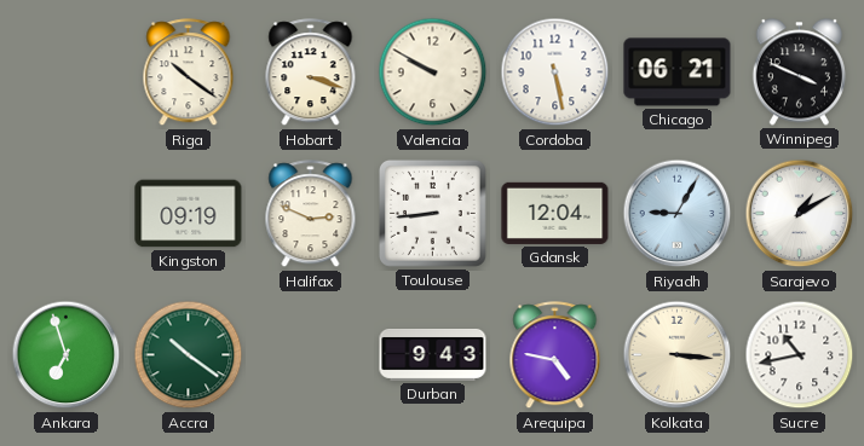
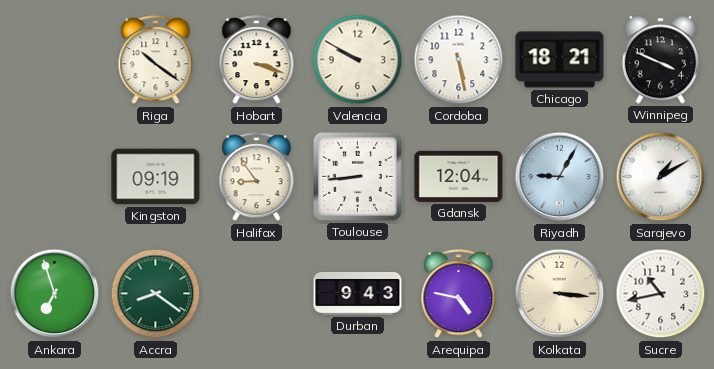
Chicago: 06:21 -> 18:21
Halifax: 2:49 -> 8:54
Accra: 10:21 -> 8:21
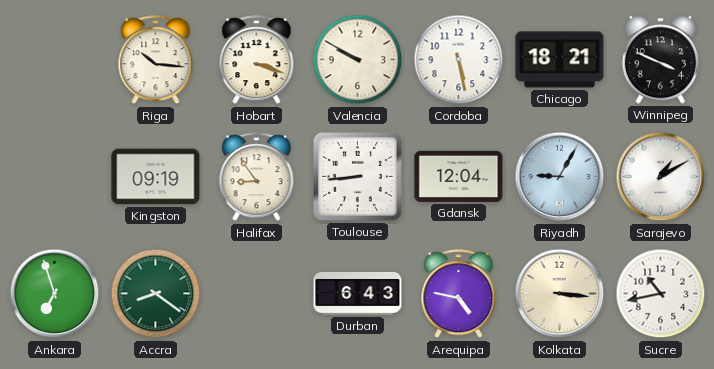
Riga: 10:21 -> 10:16
Durban: 9:43 -> 6:43
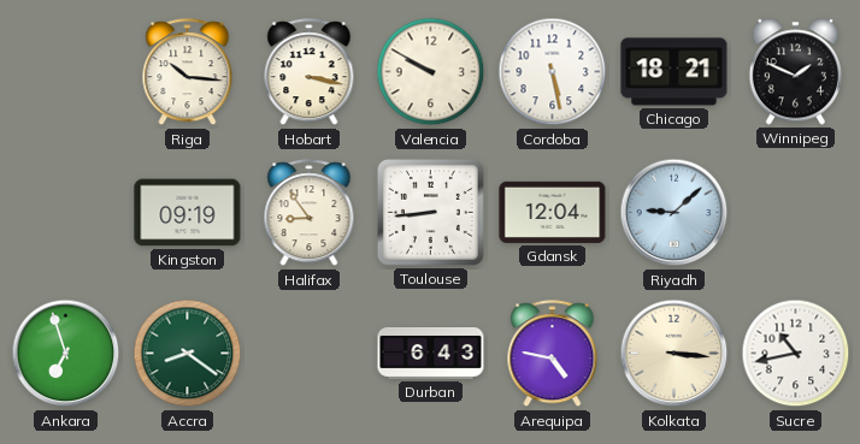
Hobart: 3:18 -> 3:17
Winnipeg: 3:49 -> 1:49
Riyadh: 9:05 -> 9:08
Sarajevo: 1:10 -> none
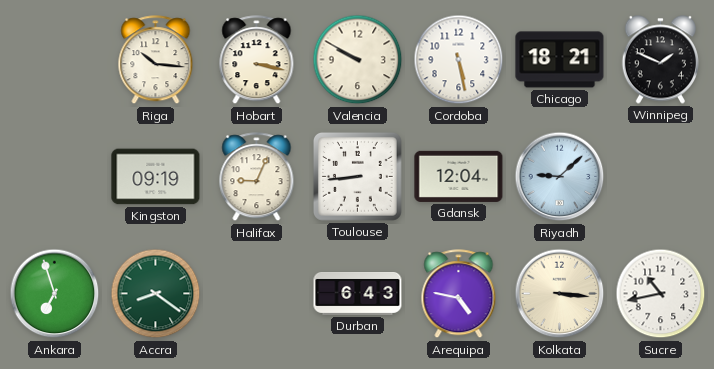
Halifax: 8:54 -> 9:04
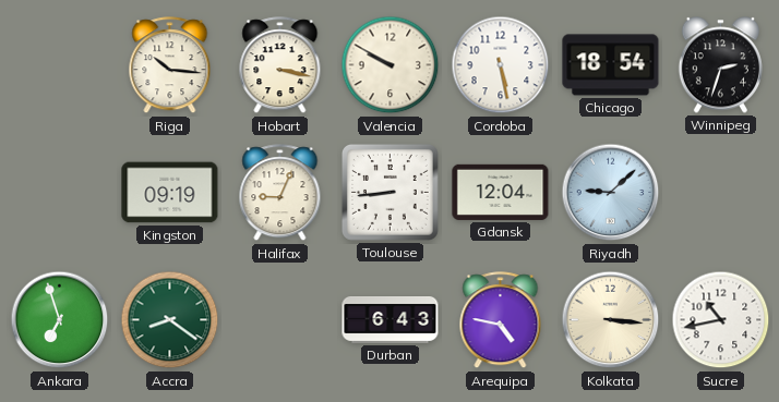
Chicago: 18:21 -> 18:54
Winnipeg: 1:49 -> 2:33
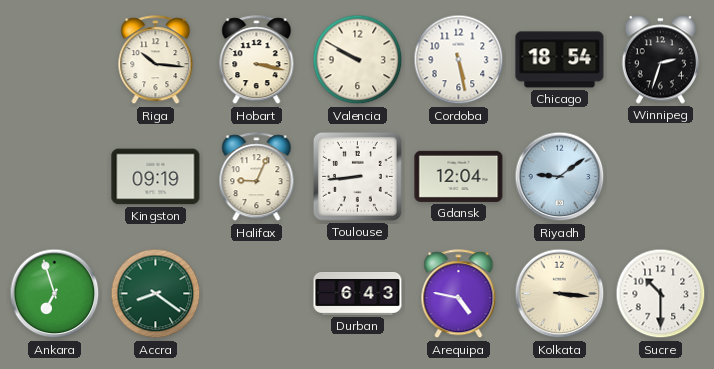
Riyadh: 9:08 -> 9:09
Sucre: 10:43 -> 10:30
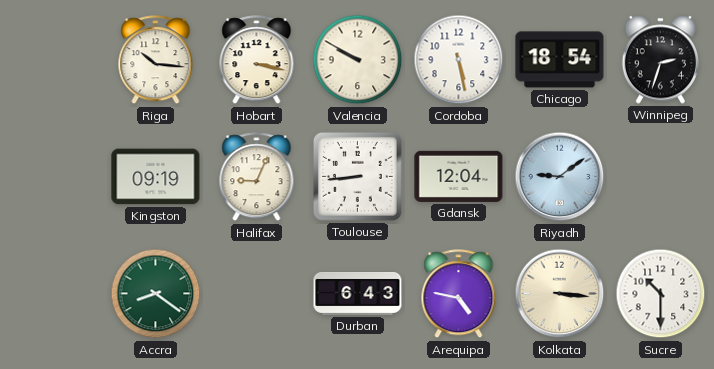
Ankara: 6:57 -> none
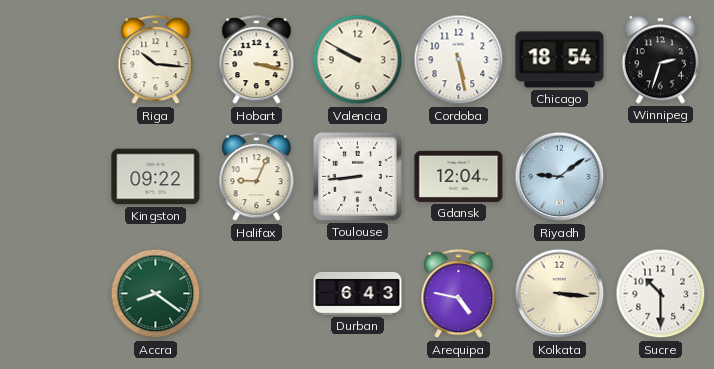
Kingston: 09:19 -> 09:22
